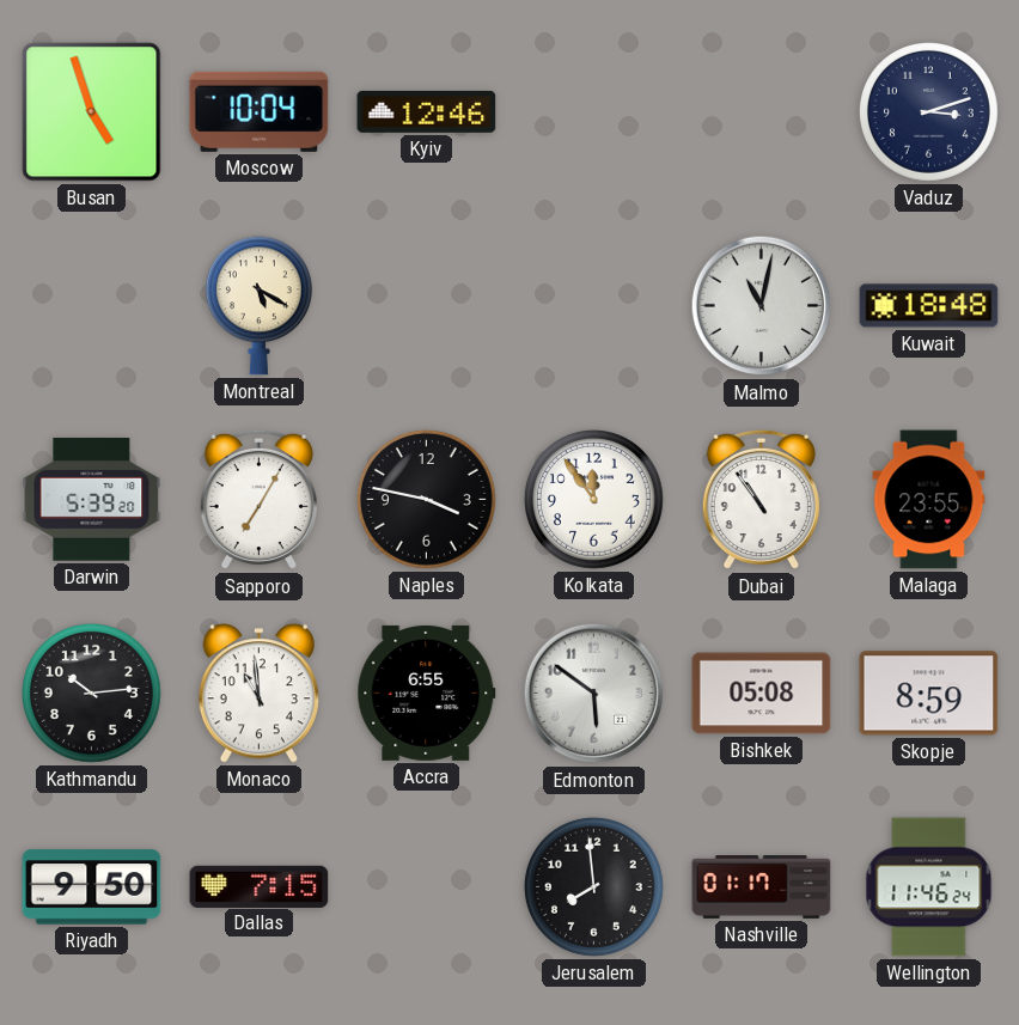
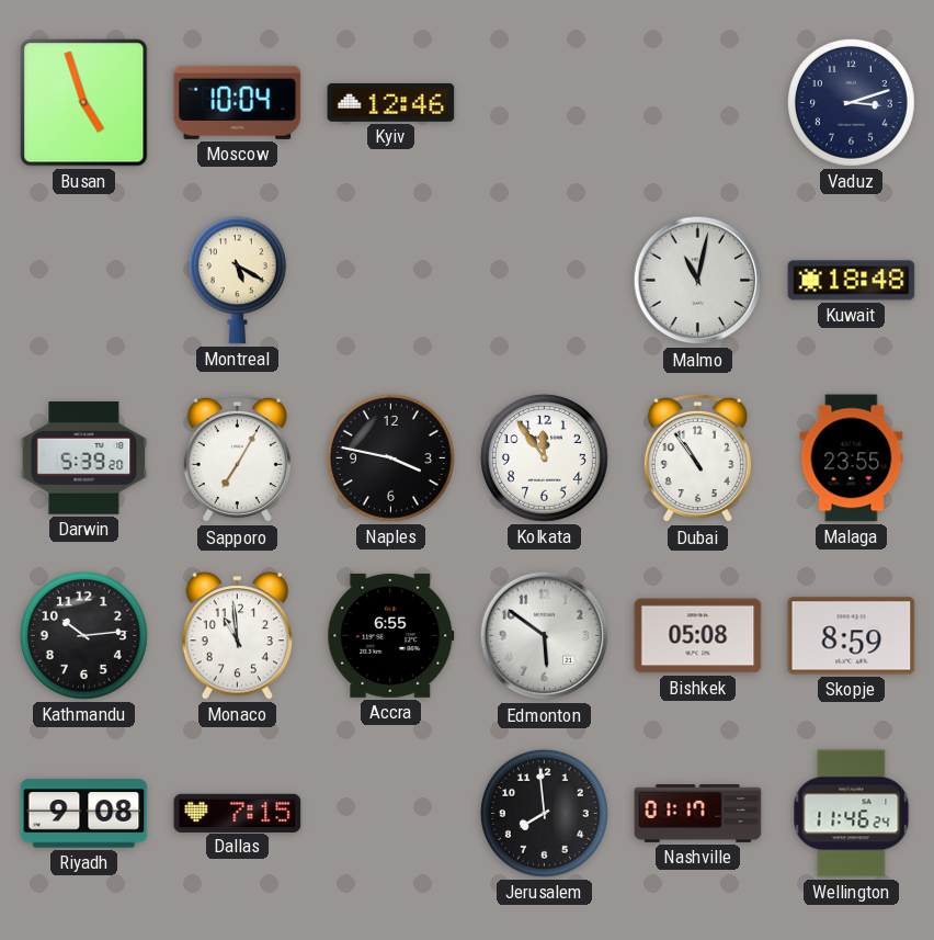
Riyadh: 9:50 -> 9:08
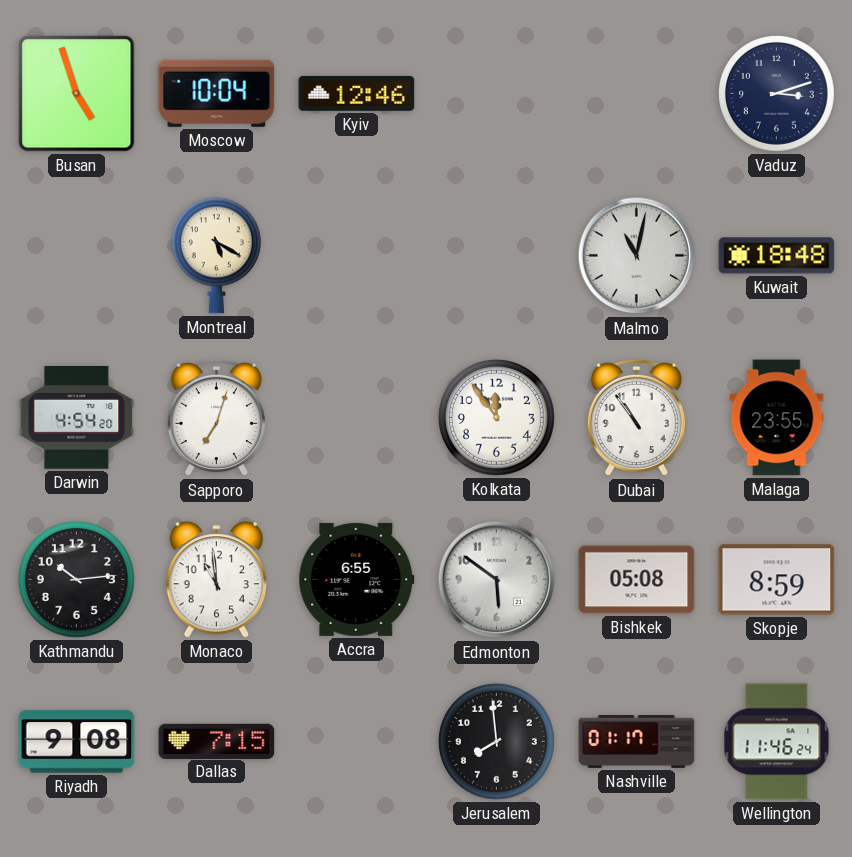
Darwin: 5:39 -> 4:54
Sapporo: 7:05 -> 7:03
Naples: 3:47 -> none
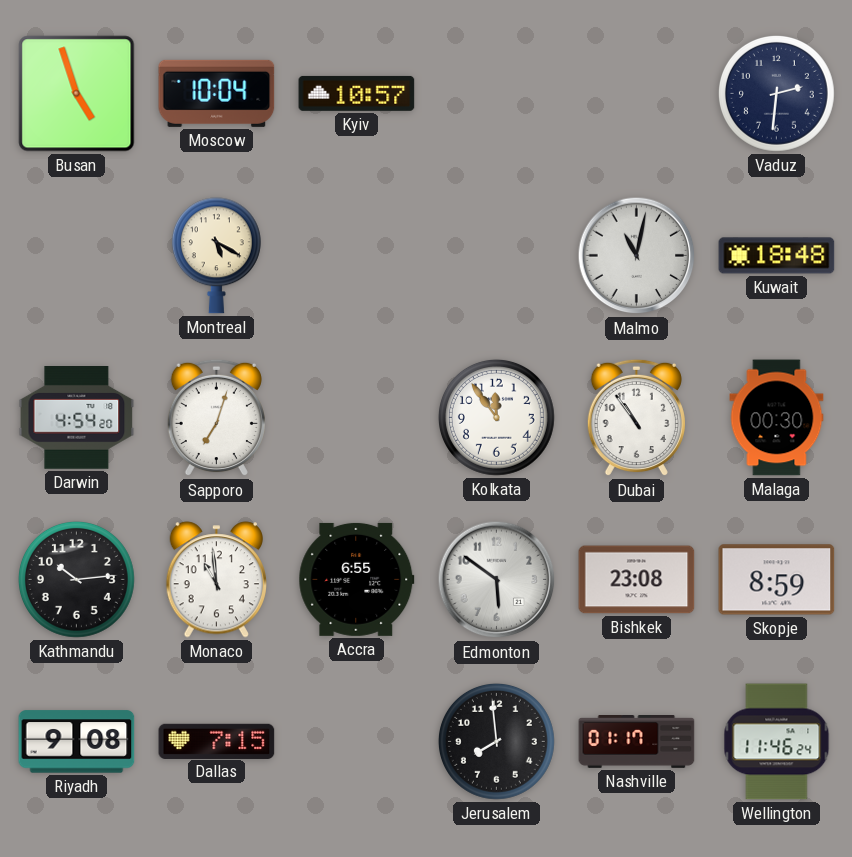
Kyiv: 12:46 -> 10:57
Vaduz: 3:12 -> 2:31
Malaga: 23:55 -> 00:30
Bishkek: 05:08 -> 23:08
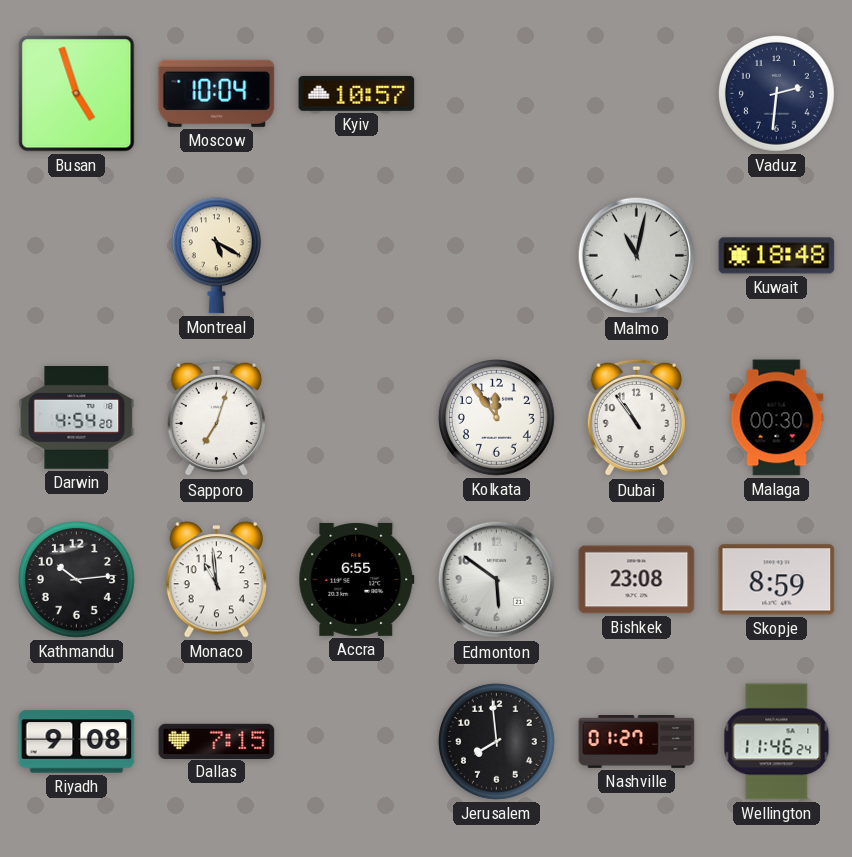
Nashville: 01:17 -> 01:27
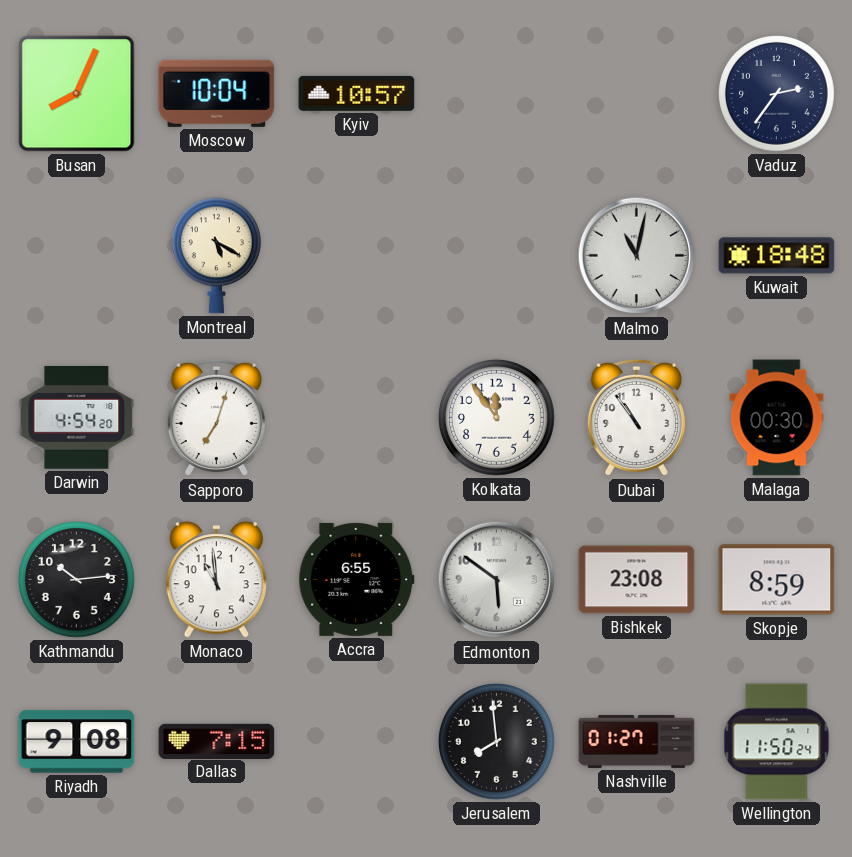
Busan: 4:57 -> 8:04
Vaduz: 2:31 -> 2:36
Wellington: 11:46 -> 11:50
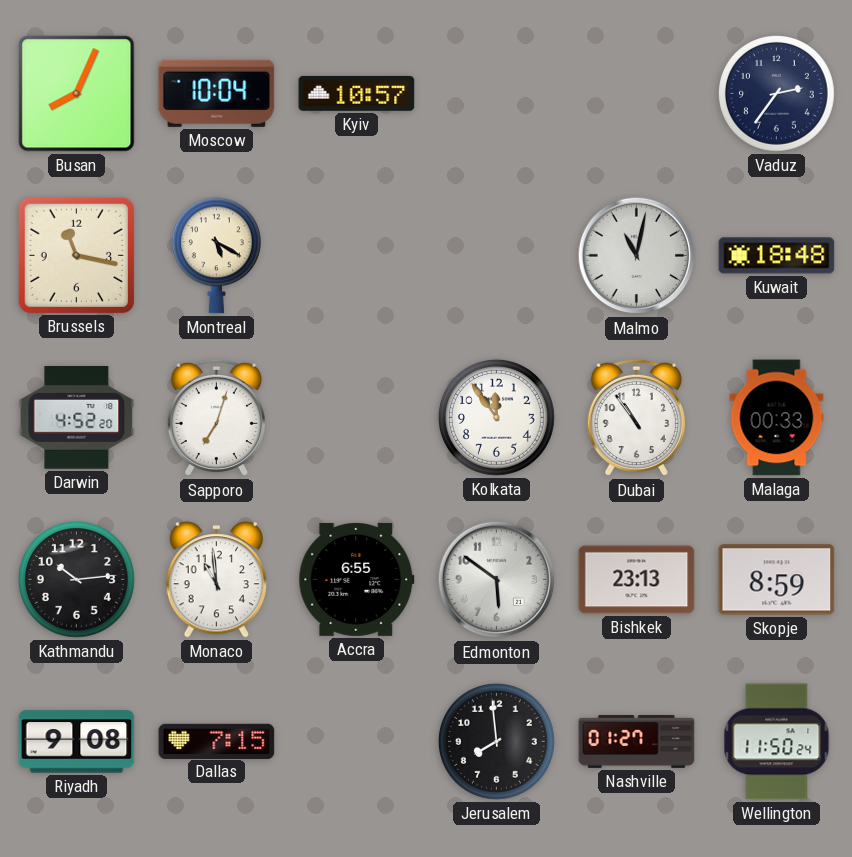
Brussels: none -> 11:17
Darwin: 4:54 -> 4:52
Malaga: 00:30 -> 00:33
Bishkek: 23:08 -> 23:13
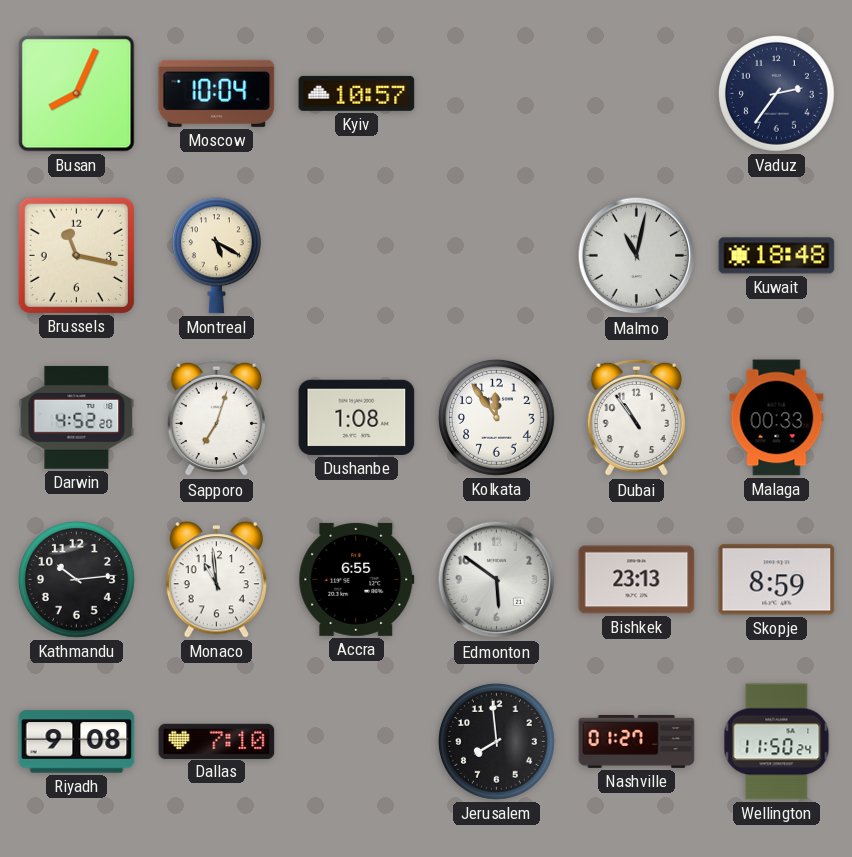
Dushanbe: none -> 1:08
Dallas: 7:15 -> 7:10
